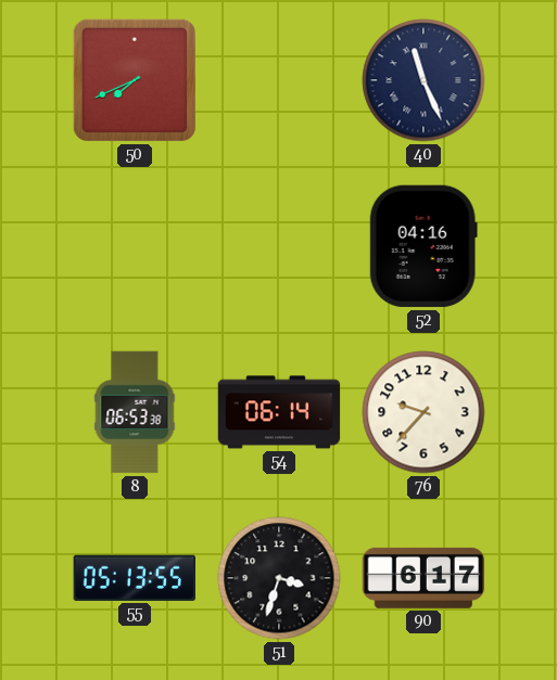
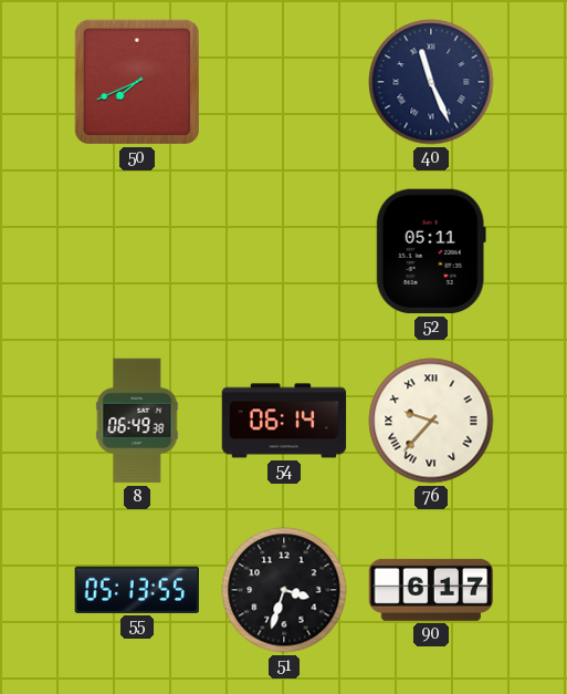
52: 04:16 -> 05:11
8: 06:53 -> 06:49
76 numerals: Arabic -> Roman
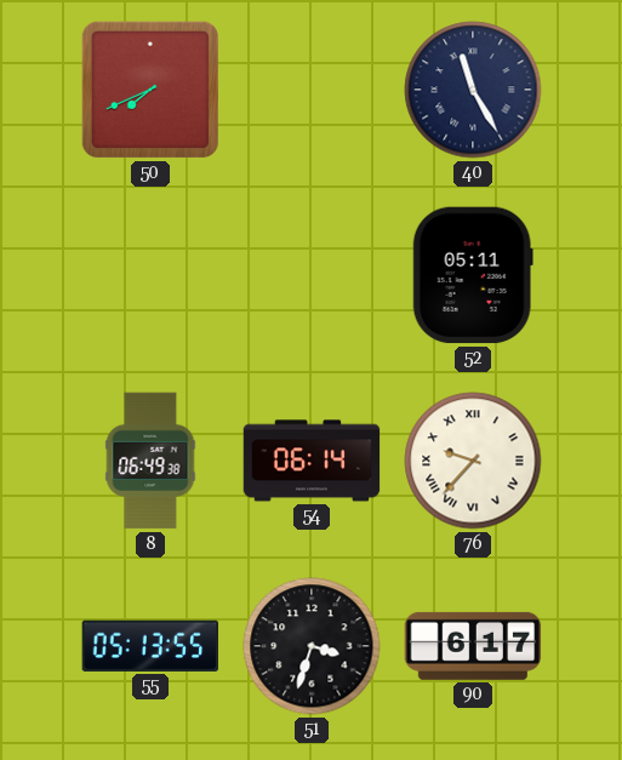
40: 11:26 -> 11:25
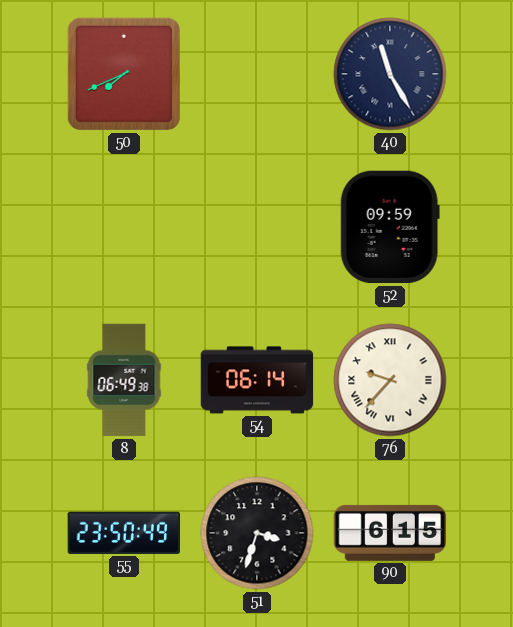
52: 05:11 -> 09:59
55: 05:13 -> 23:50
90: 6:17 -> 6:15
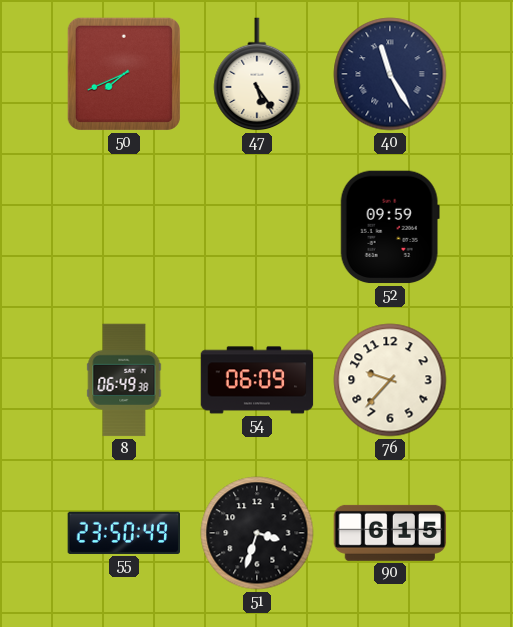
47: none -> 5:24
54: 06:14 -> 06:09
76 numerals: Roman -> Arabic
